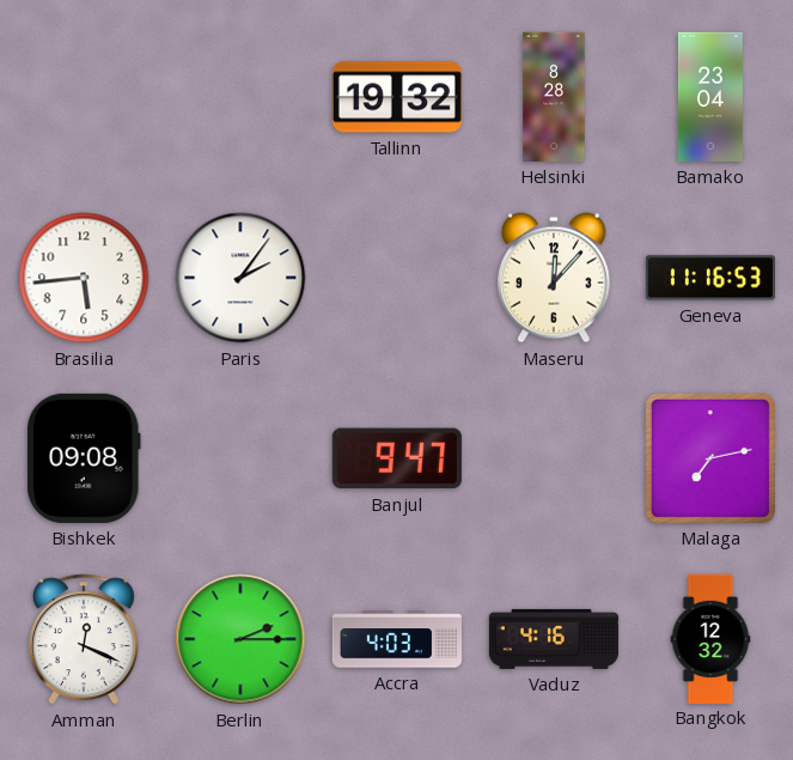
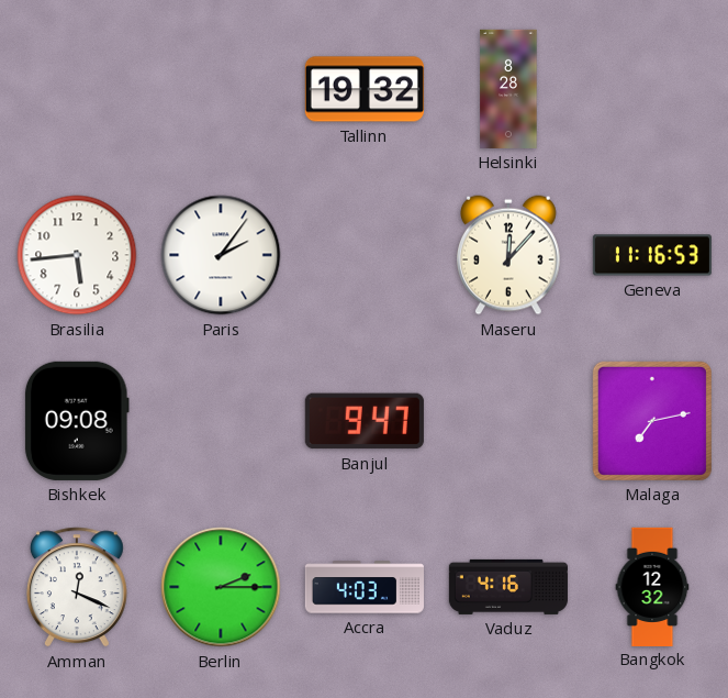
Bamako: 23:04 -> none
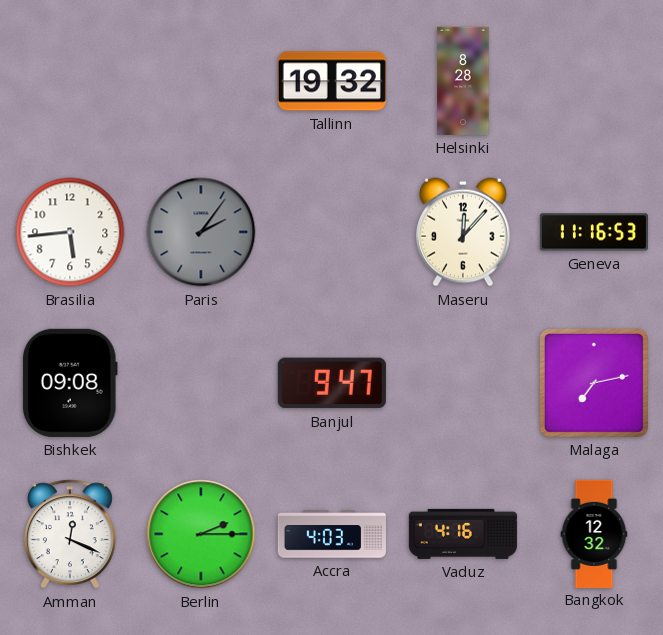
Paris dial: white -> grey
